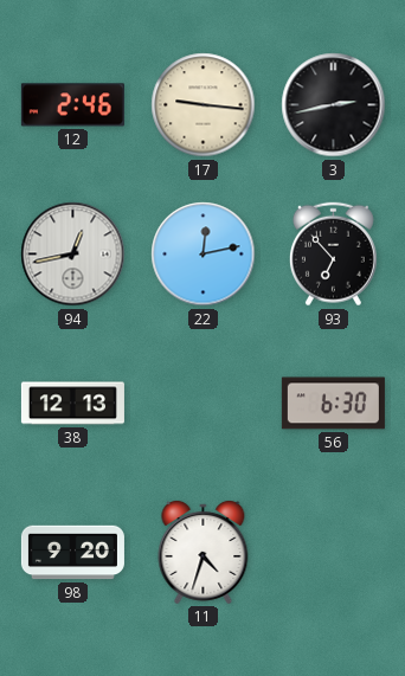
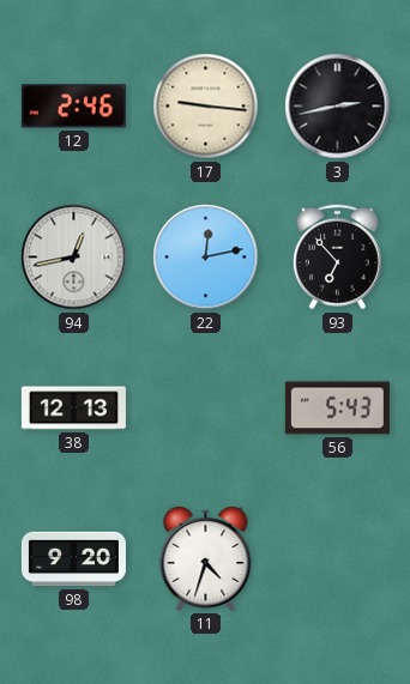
56: 6:30 -> 5:43
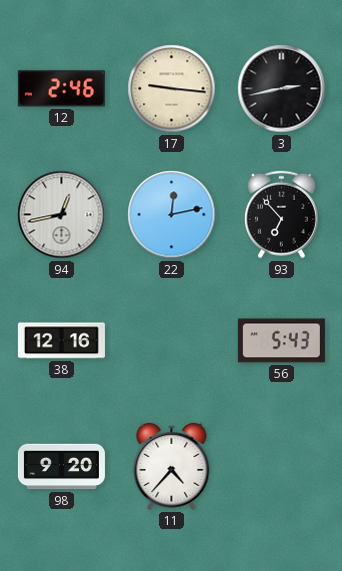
38: 12:13 -> 12:16
11: 4:33 -> 4:37
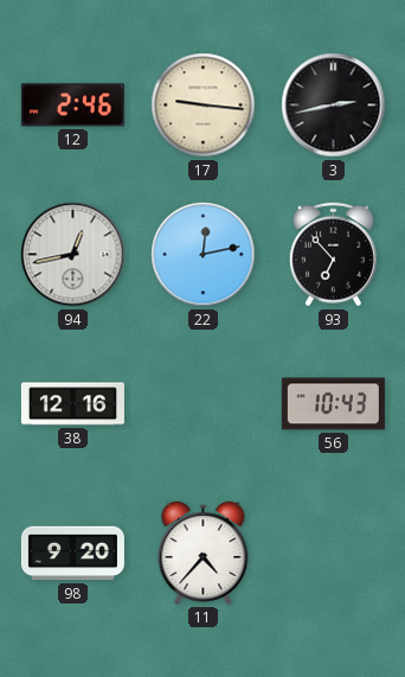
56: 5:43 -> 10:43
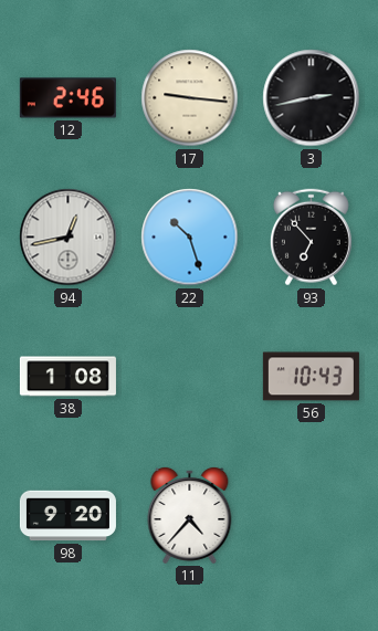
22: 12:13 -> 10:27
38: 12:16 -> 1:08
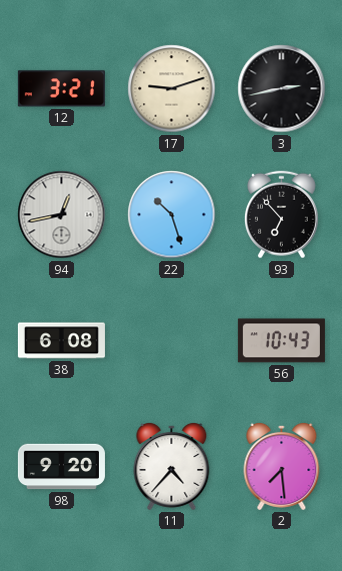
12: 2:46 -> 3:21
17: 9:16 -> 9:12
38: 1:08 -> 6:08
2: none -> 7:29
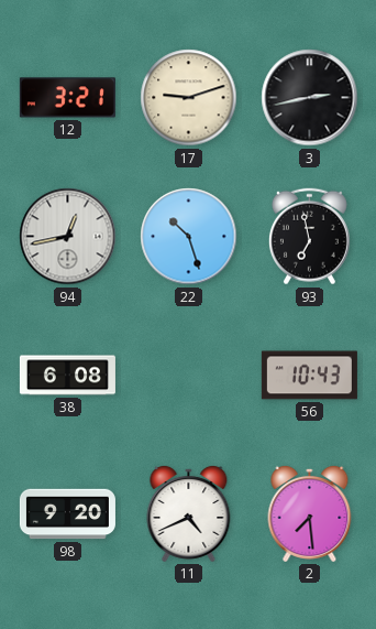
93: 6:53 -> 6:58
11: 4:37 -> 4:41
